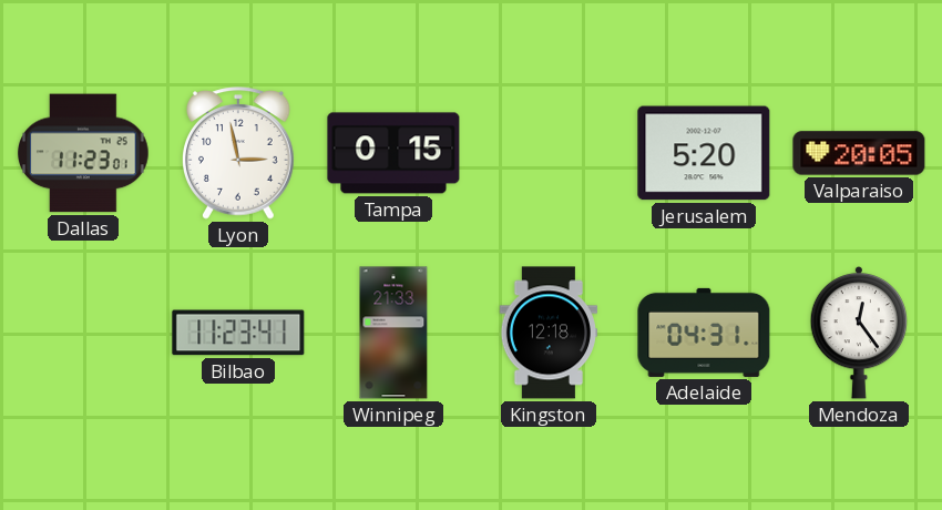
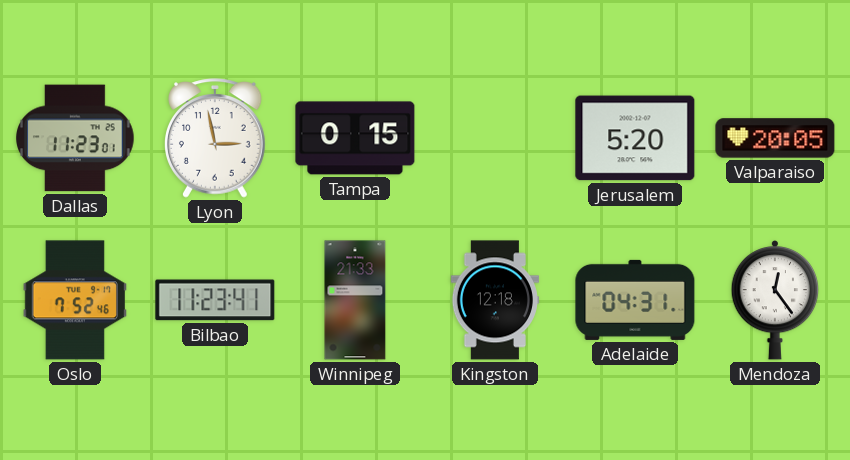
Oslo: none -> 7:52
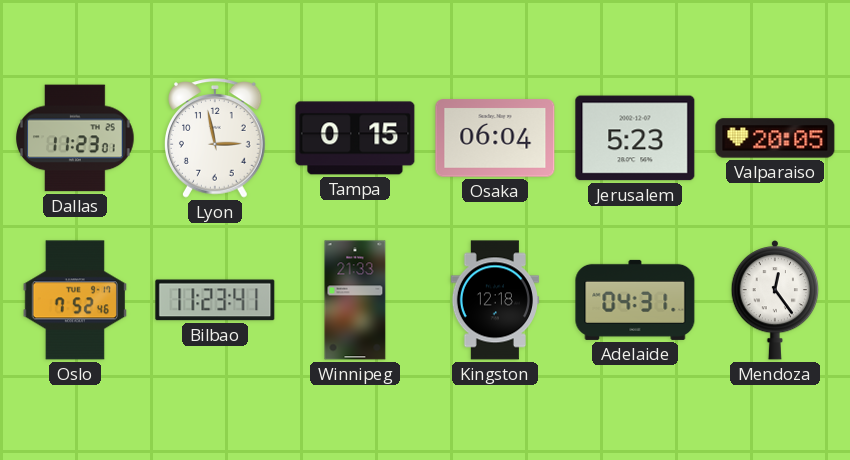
Osaka: none -> 06:04
Jerusalem: 5:20 -> 5:23
